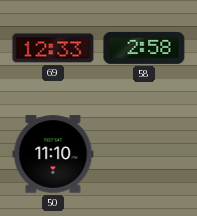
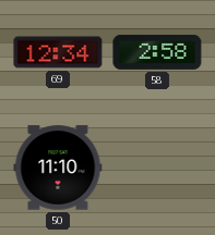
69: 12:33 -> 12:34
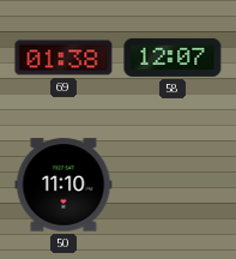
69: 12:34 -> 01:38
58: 2:58 -> 12:07
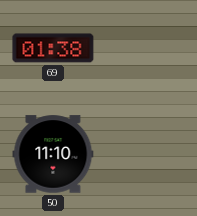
58: 12:07 -> none
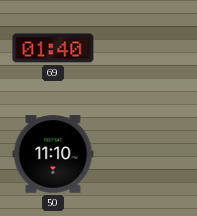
69: 01:38 -> 01:40
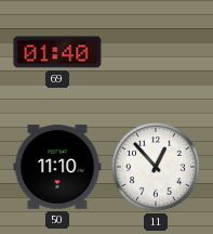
11: none -> 12:53
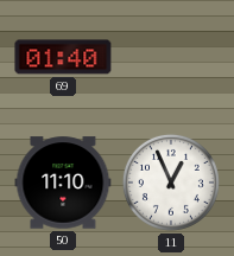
11: 12:53 -> 12:56
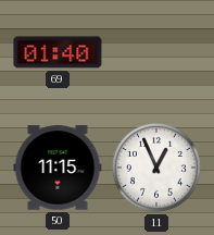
50: 11:10 -> 11:15
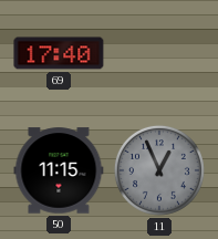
69: 01:40 -> 17:40
11 dial: white -> grey
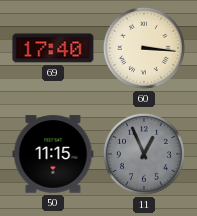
60: none -> 3:16
